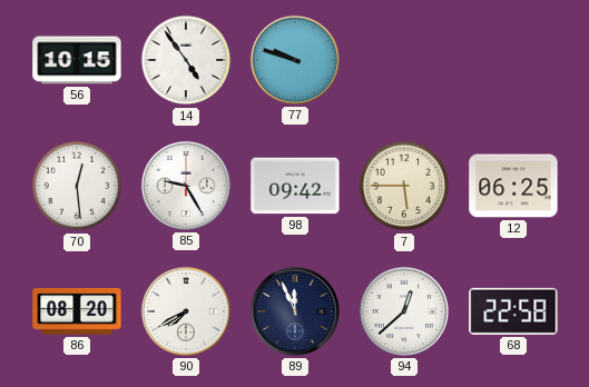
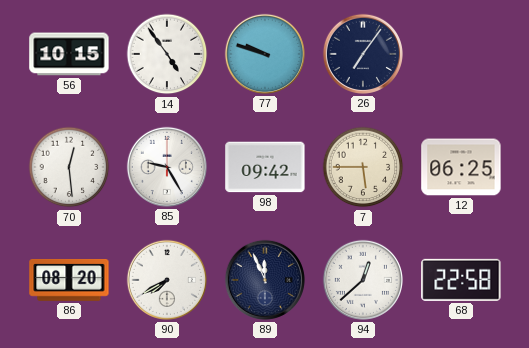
26: none -> 7:06
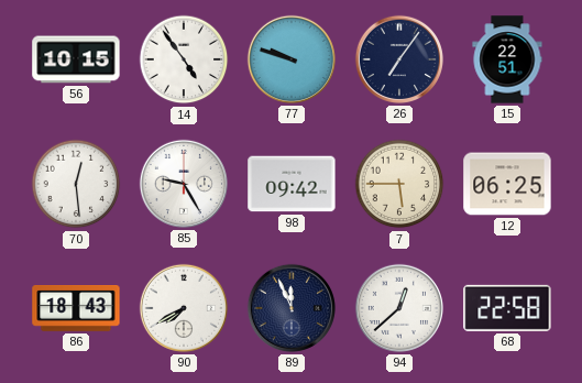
15: none -> 22:51
86: 08:20 -> 18:43
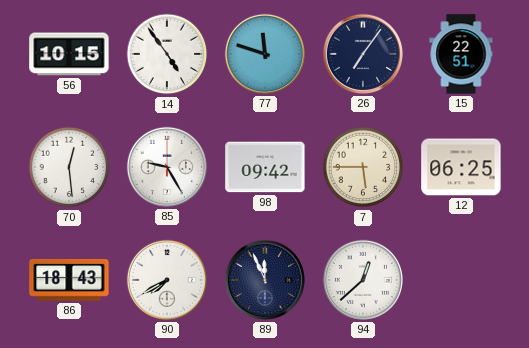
77: 9:48 -> 11:48
68: 22:58 -> none
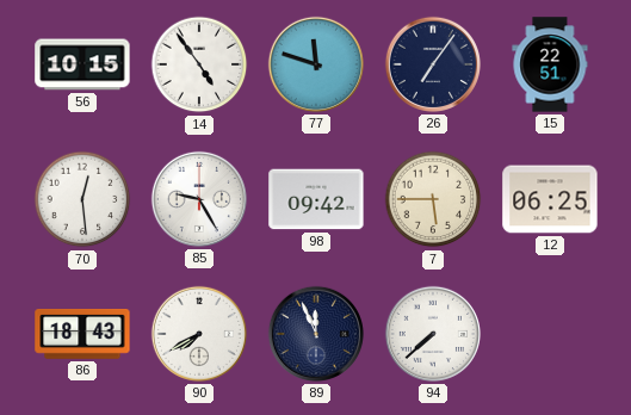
94: 12:38 -> 7:38
